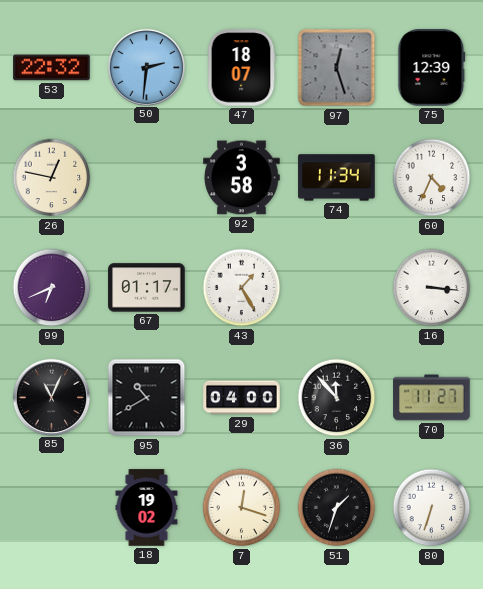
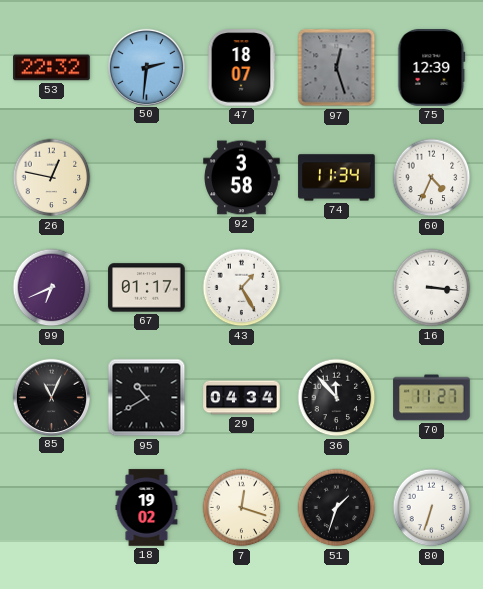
29: 04:00 -> 04:34
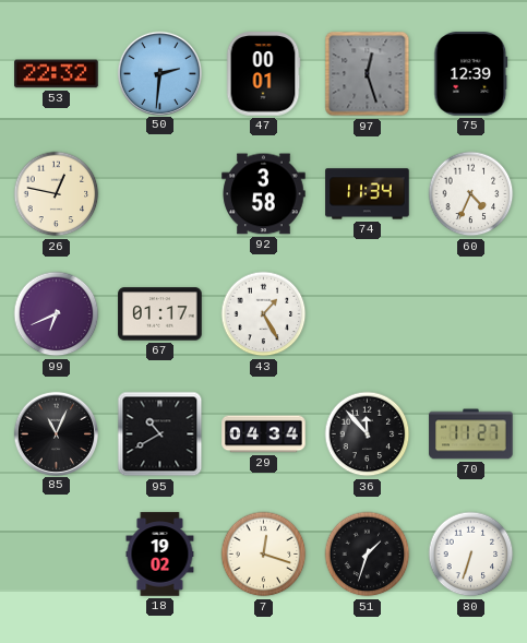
47: 18:07 -> 00:01
16: 3:16 -> none
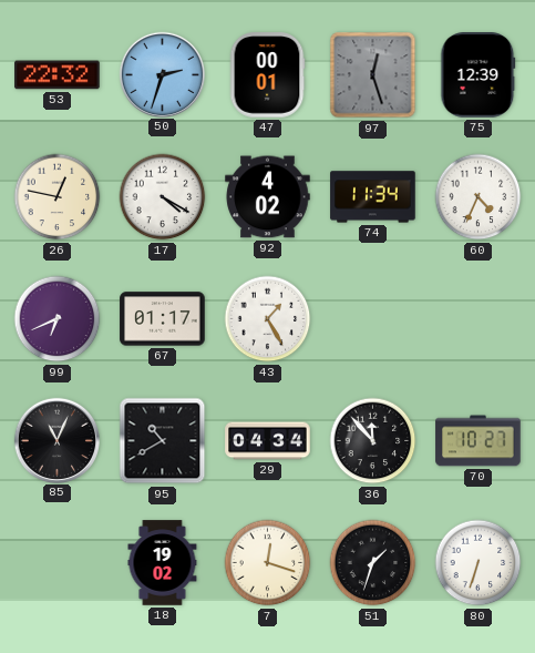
50: 2:31 -> 2:33
17: none -> 4:20
92: 3:58 -> 4:02
70: 11:27 -> 10:27
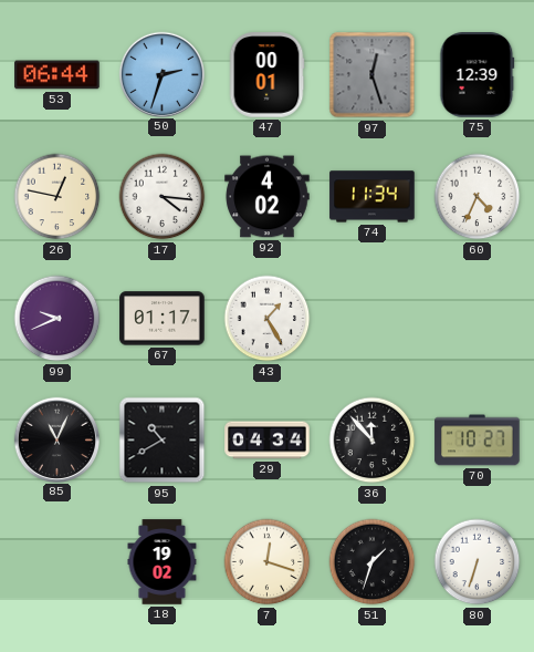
53: 22:32 -> 06:44
17: 4:20 -> 4:16
99: 6:41 -> 9:41
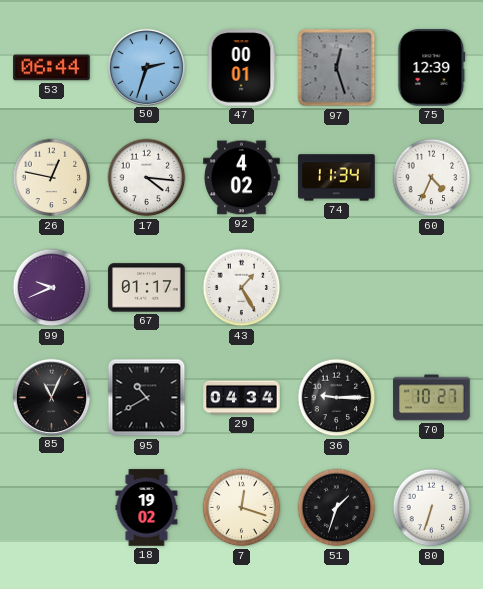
36: 11:53 -> 9:15
